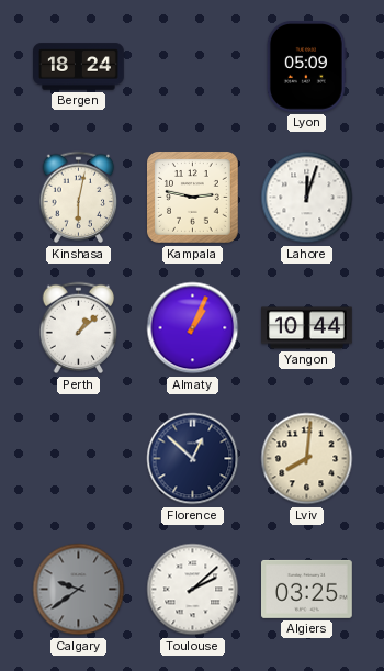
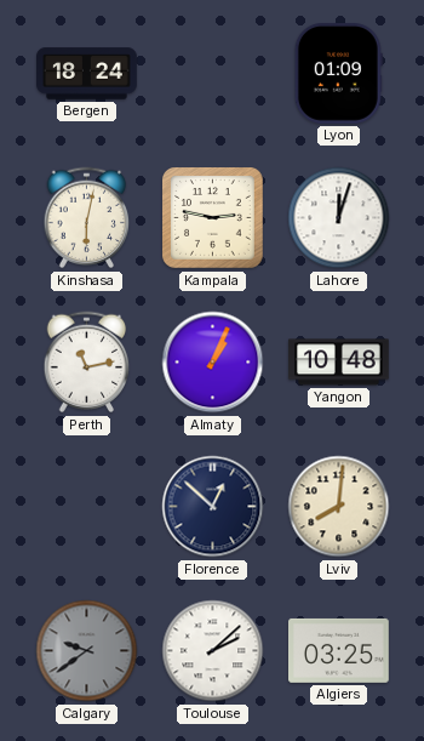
Lyon: 05:09 -> 01:09
Perth: 1:08 -> 11:13
Yangon: 10:44 -> 10:48
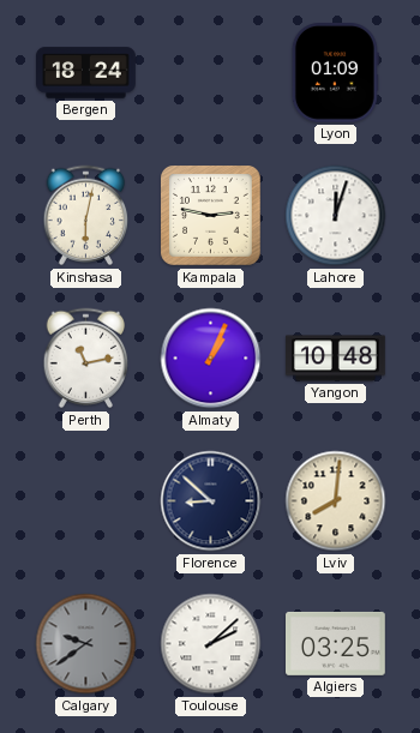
Florence: 12:52 -> 8:52
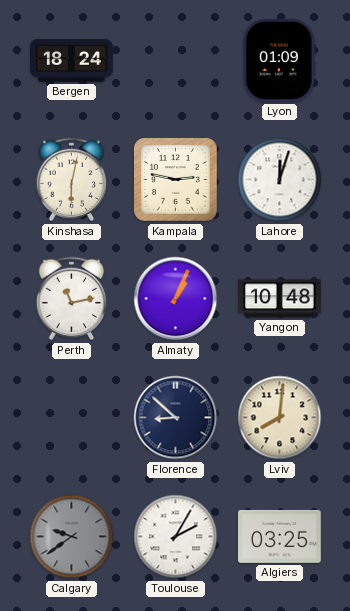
Toulouse: 2:08 -> 2:05
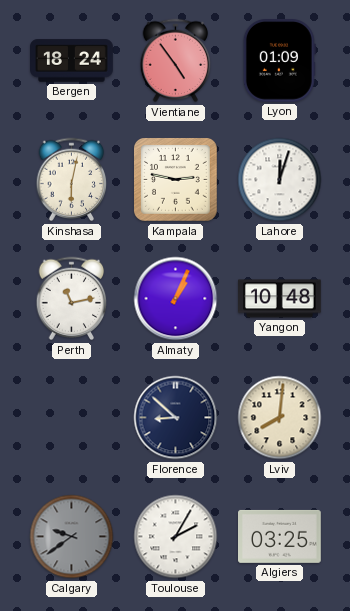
Vientiane: none -> 4:54
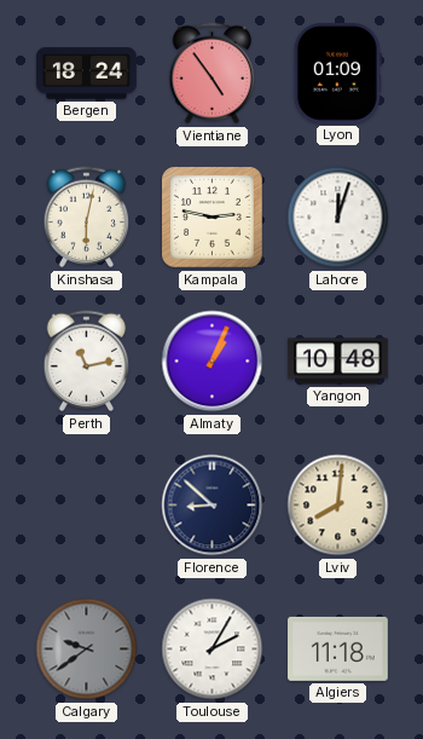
Algiers: 03:25 -> 11:18
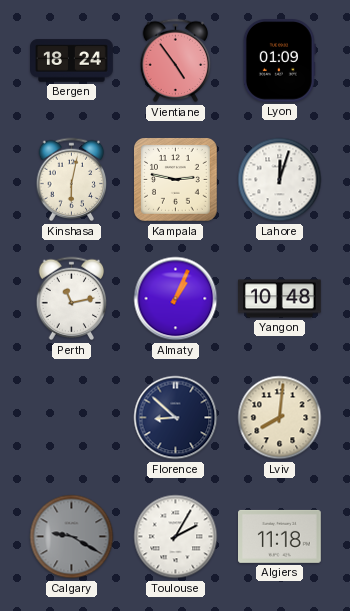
Calgary: 9:39 -> 9:20
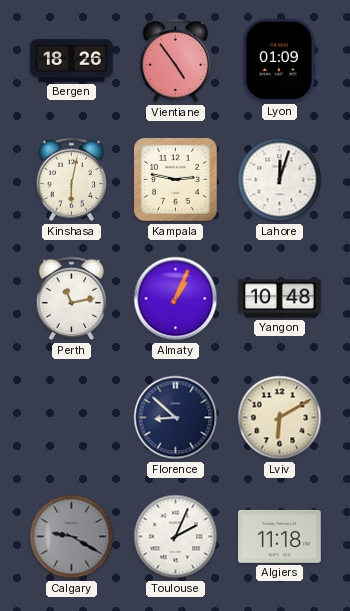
Bergen: 18:24 -> 18:26
Lviv: 8:01 -> 6:10
Toulouse: 2:05 -> 2:04
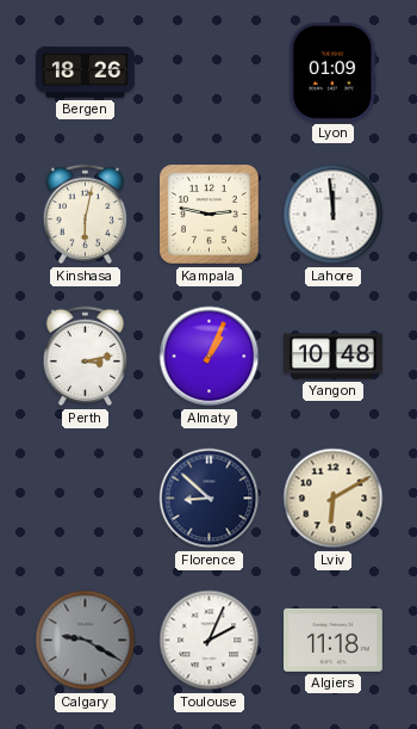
Vientiane: 4:54 -> none
Lahore: 12:03 -> 11:59
Perth: 11:13 -> 3:13
